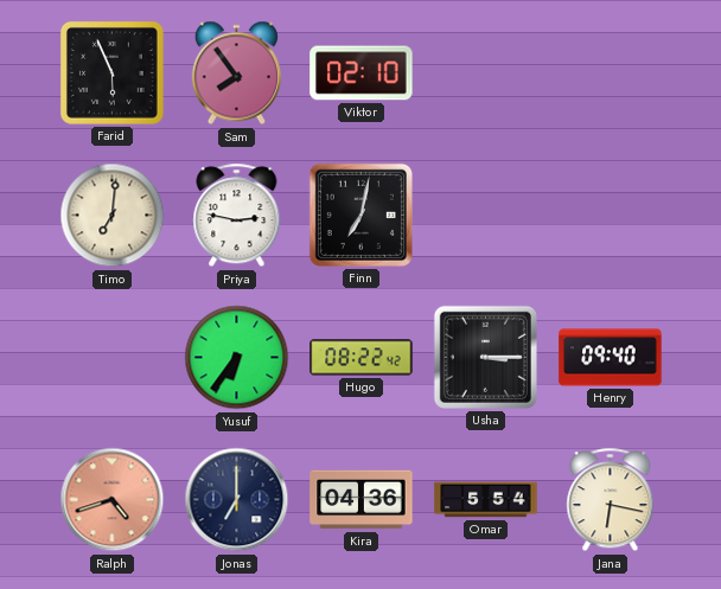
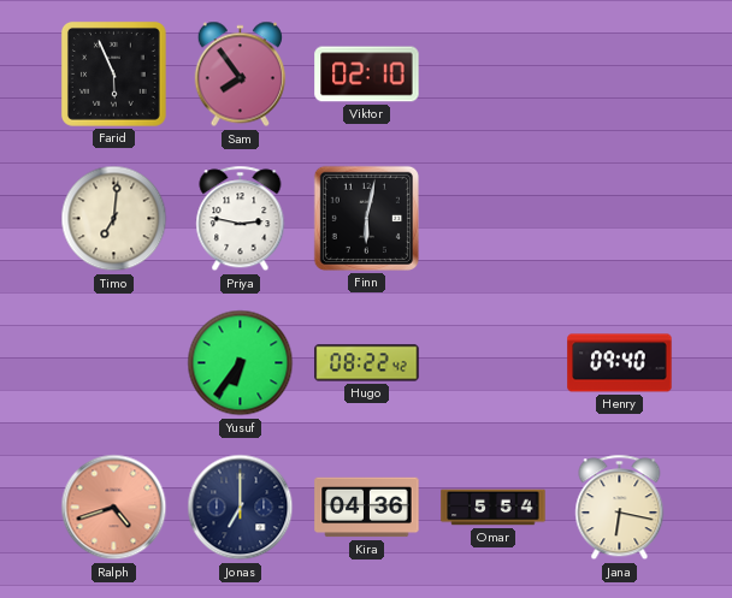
Finn: 7:02 -> 6:02
Usha: 3:15 -> none
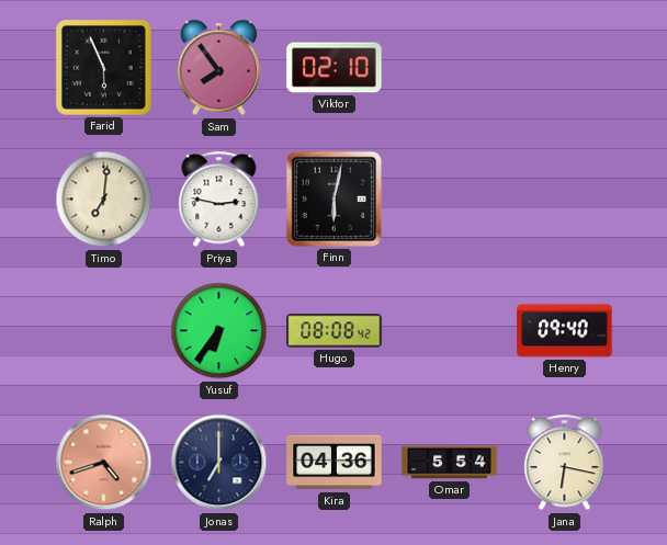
Hugo: 08:22 -> 08:08
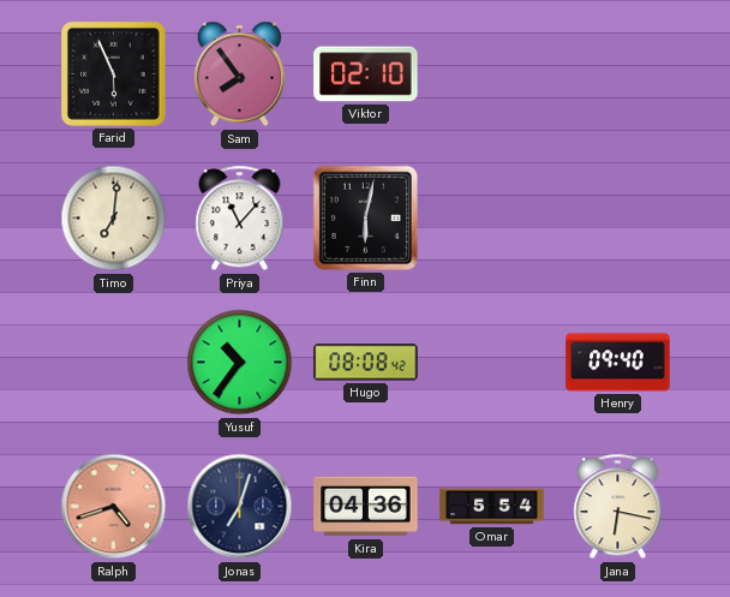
Priya: 2:47 -> 11:07
Yusuf: 6:36 -> 10:36
Jonas: 7:00 -> 7:03
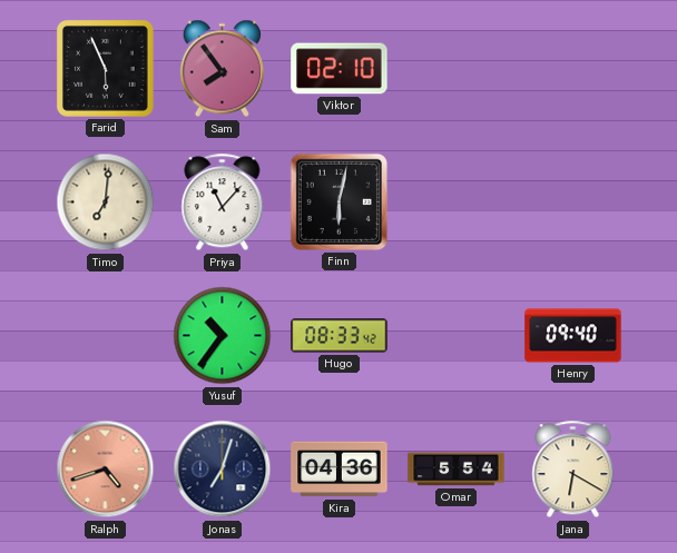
Hugo: 08:08 -> 08:33
Jana: 6:17 -> 6:20
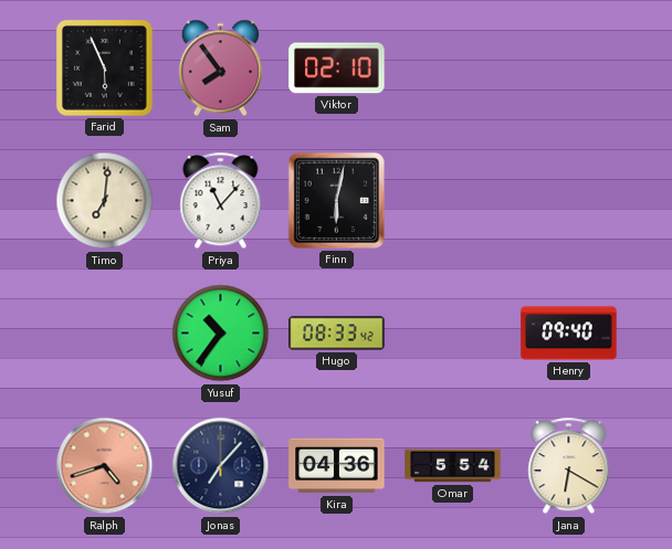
Jonas: 7:03 -> 7:07
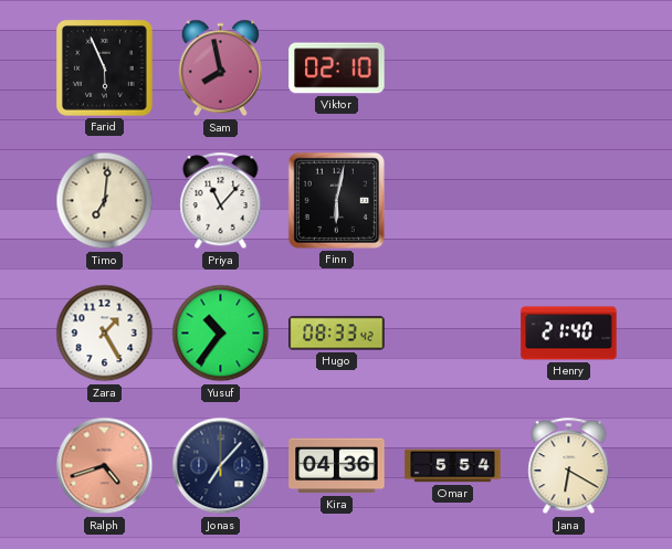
Sam: 7:54 -> 7:58
Zara: none -> 1:25
Henry: 09:40 -> 21:40
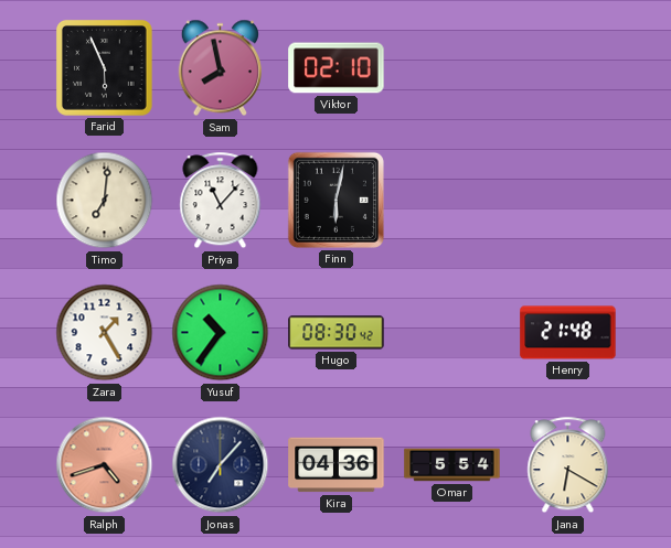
Hugo: 08:33 -> 08:30
Henry: 21:40 -> 21:48
